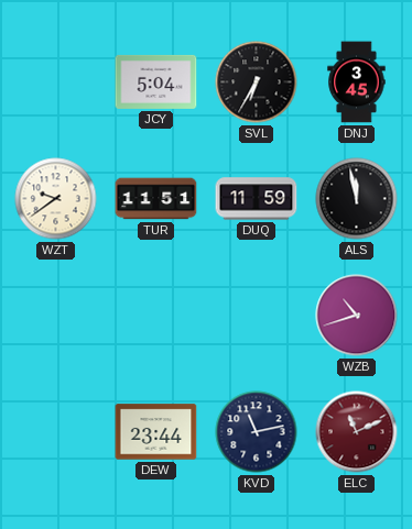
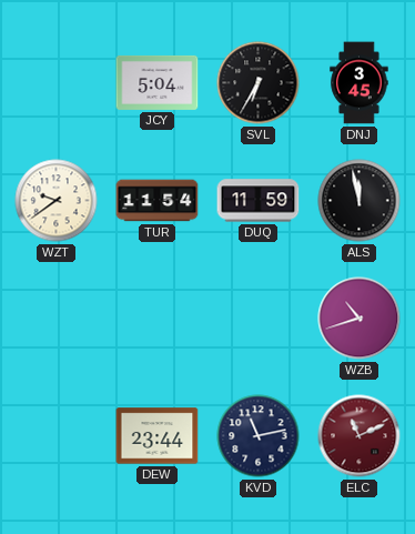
TUR: 11:51 -> 11:54
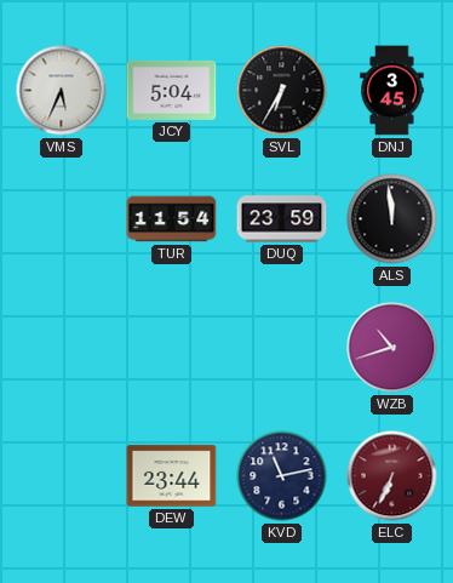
VMS: none -> 5:34
WZT: 9:39 -> none
DUQ: 11:59 -> 23:59
ALS: 11:58 -> 11:59
ELC: 11:11 -> 6:34
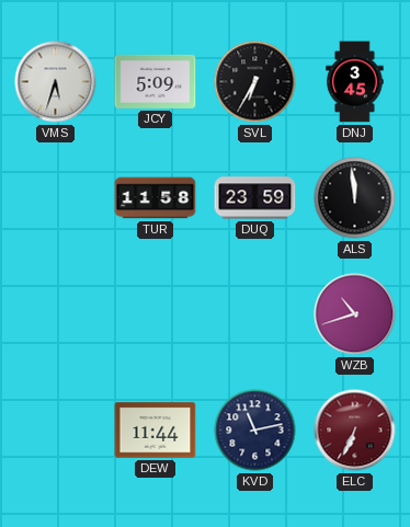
VMS: 5:34 -> 5:33
JCY: 5:04 -> 5:09
TUR: 11:54 -> 11:58
DEW: 23:44 -> 11:44
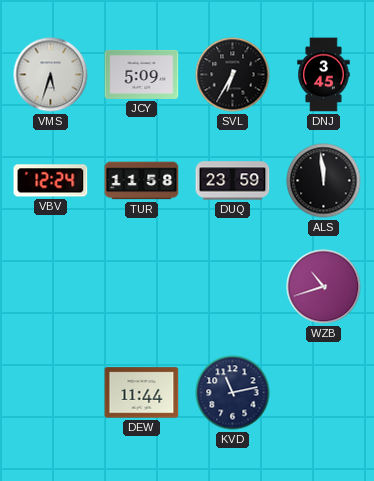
VBV: none -> 12:24
ELC: 6:34 -> none
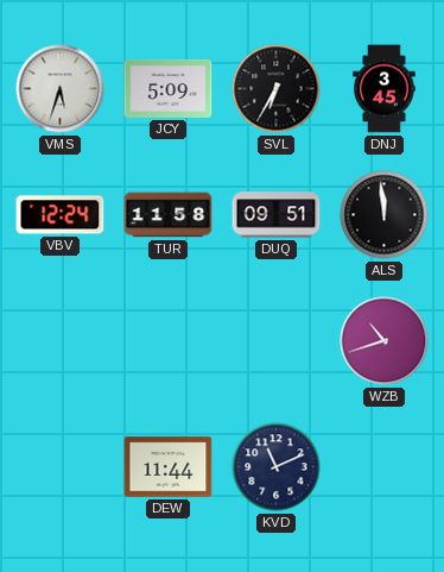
DUQ: 23:59 -> 09:51
KVD: 11:13 -> 11:11
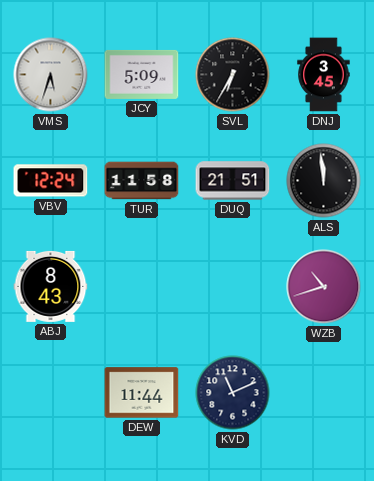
DUQ: 09:51 -> 21:51
ABJ: none -> 8:43
